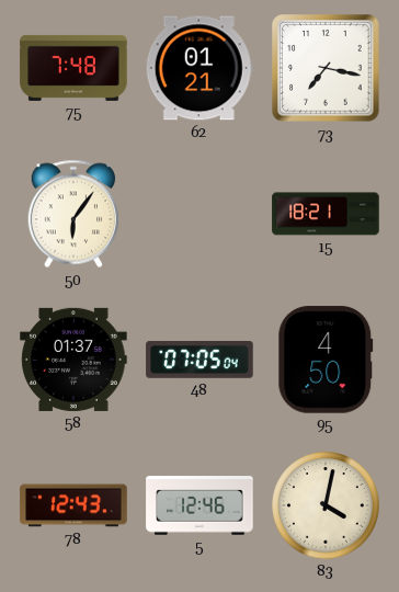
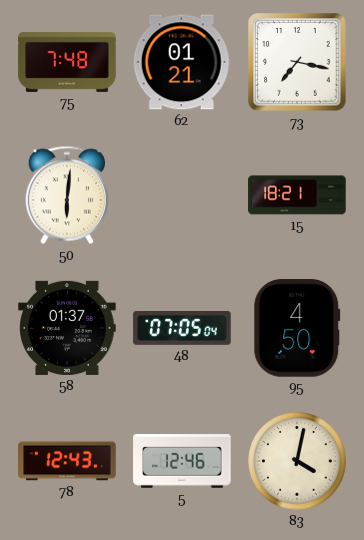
50: 6:06 -> 6:01
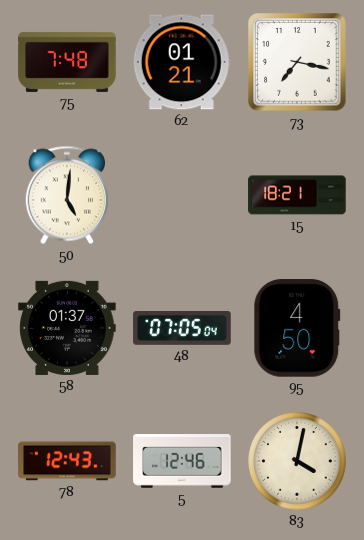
50: 6:01 -> 5:01
